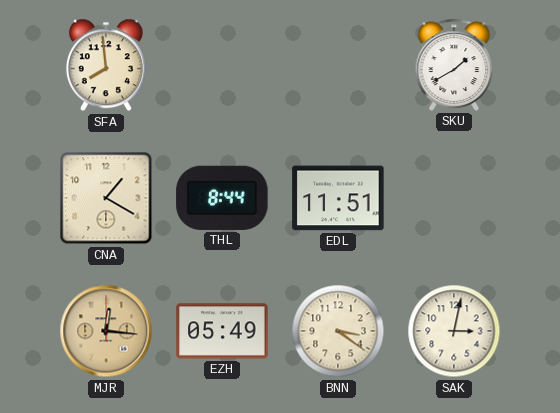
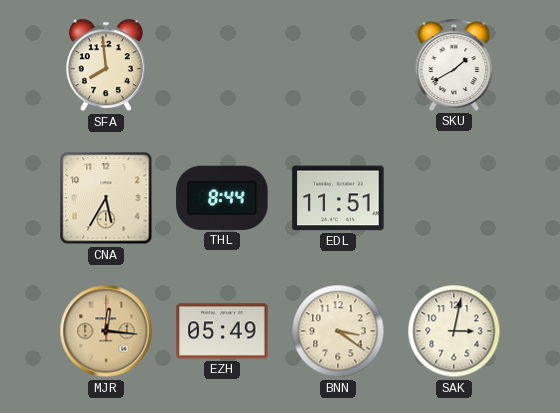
CNA: 1:20 -> 5:35
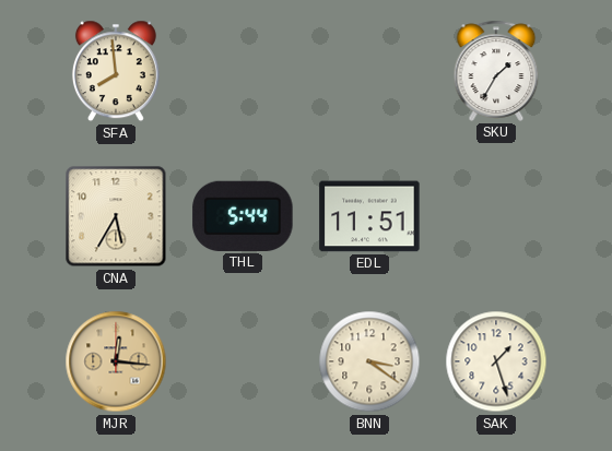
SKU: 1:40 -> 1:35
THL: 8:44 -> 5:44
EZH: 05:49 -> none
SAK: 3:02 -> 1:27
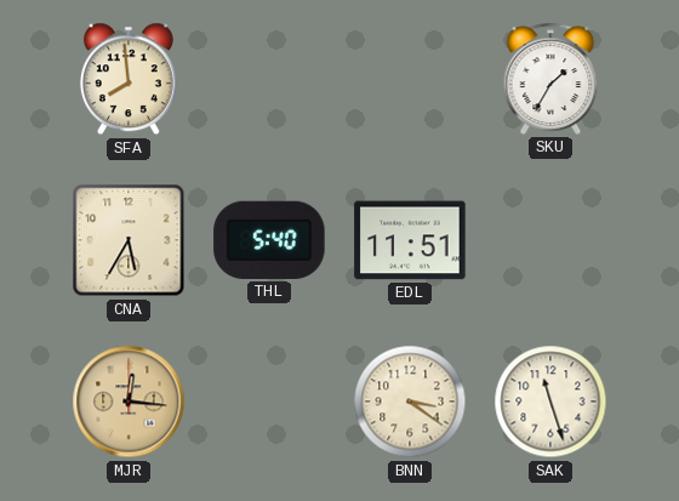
THL: 5:44 -> 5:40
SAK: 1:27 -> 11:27
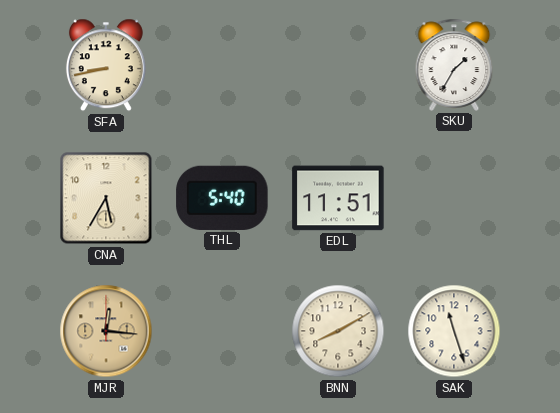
SFA: 7:59 -> 8:43
BNN: 3:21 -> 8:10
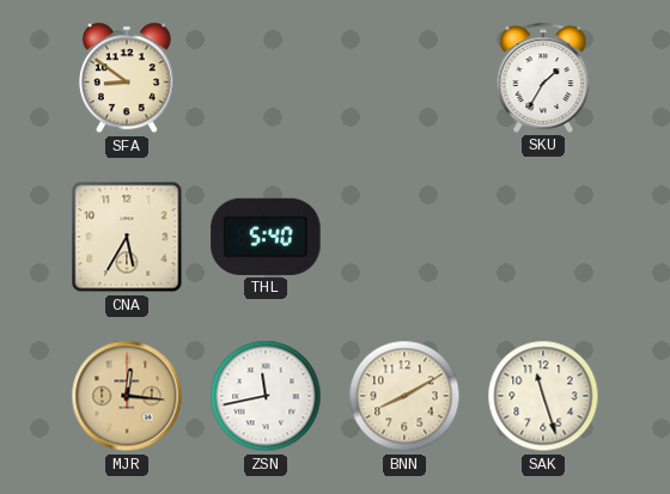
SFA: 8:43 -> 8:51
EDL: 11:51 -> none
ZSN: none -> 11:43
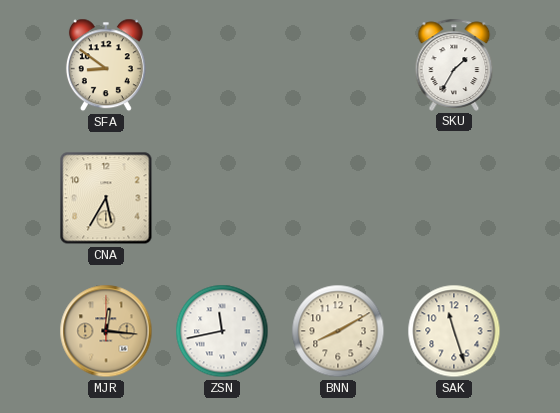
THL: 5:40 -> none
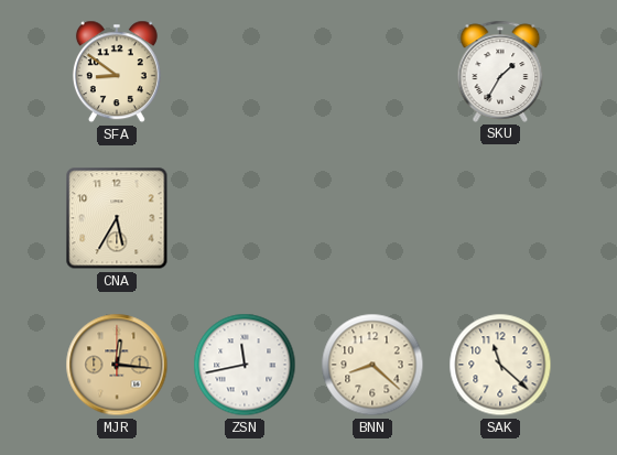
BNN: 8:10 -> 8:22
SAK: 11:27 -> 11:22
